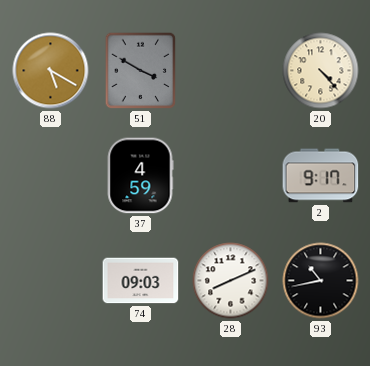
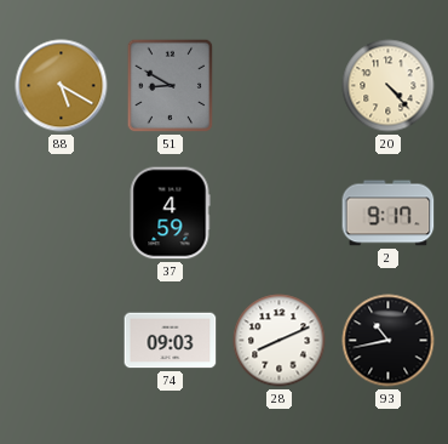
51: 3:50 -> 8:50
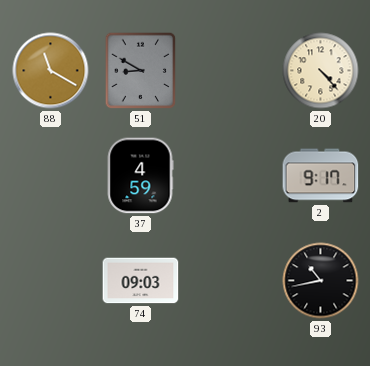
88: 5:20 -> 11:20
28: 8:11 -> none
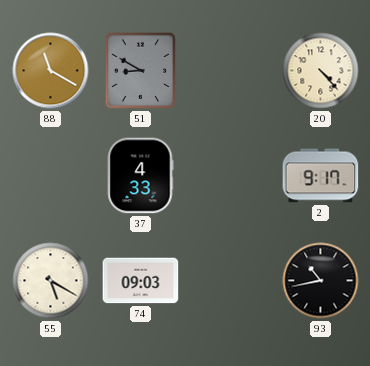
37: 4:59 -> 4:33
55: none -> 5:20
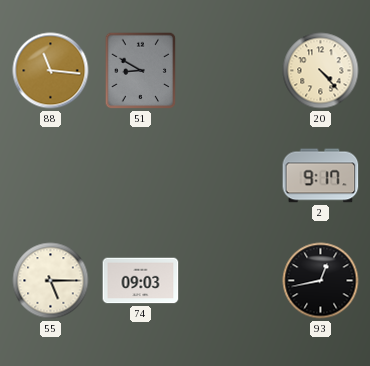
88: 11:20 -> 11:16
37: 4:33 -> none
55: 5:20 -> 5:15
93: 10:43 -> 12:43
